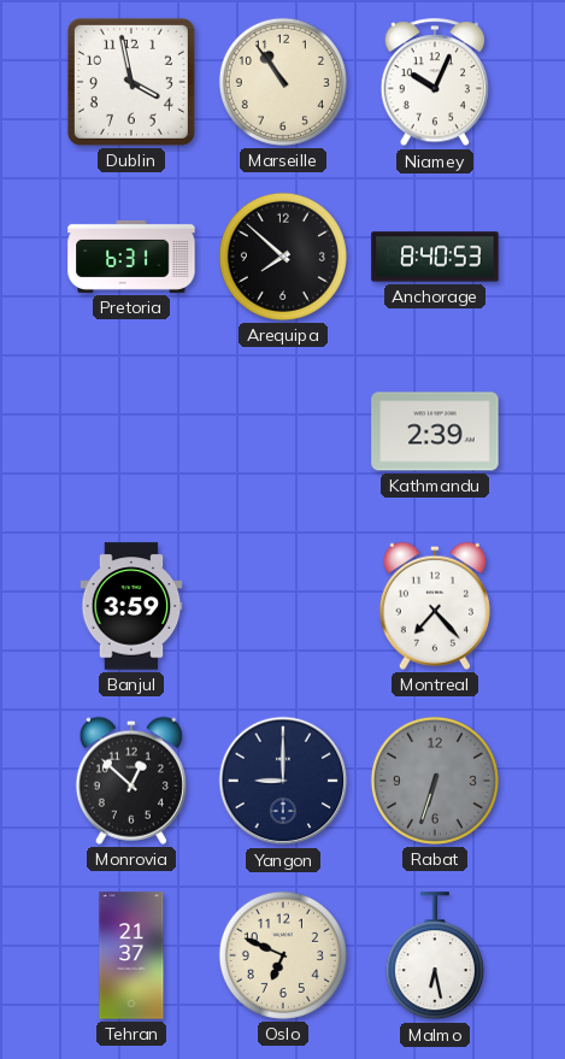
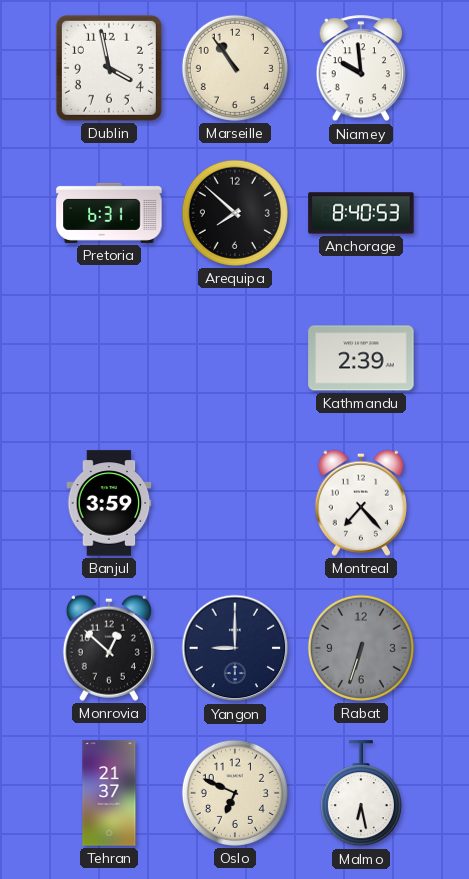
Niamey: 10:04 -> 9:59
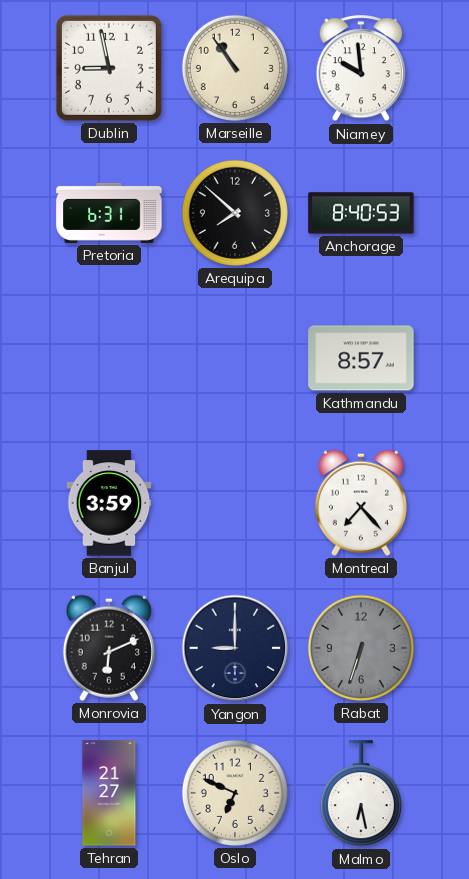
Dublin: 3:58 -> 8:58
Kathmandu: 2:39 -> 8:57
Monrovia: 12:52 -> 6:11
Tehran: 21:37 -> 21:27
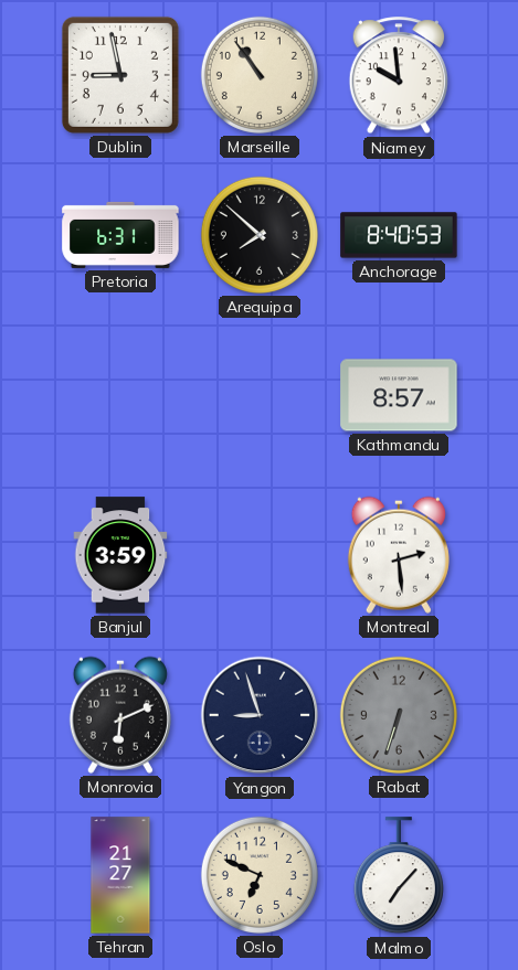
Montreal: 7:23 -> 2:29
Yangon: 9:00 -> 8:57
Malmo: 6:28 -> 7:07
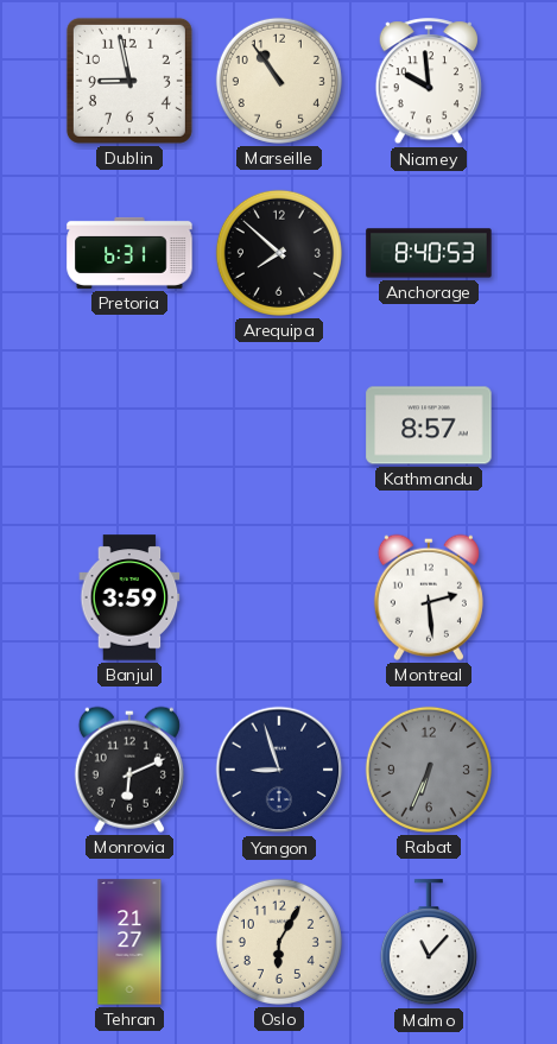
Rabat: 6:33 -> 6:34
Oslo: 6:49 -> 6:05
Malmo: 7:07 -> 11:07
